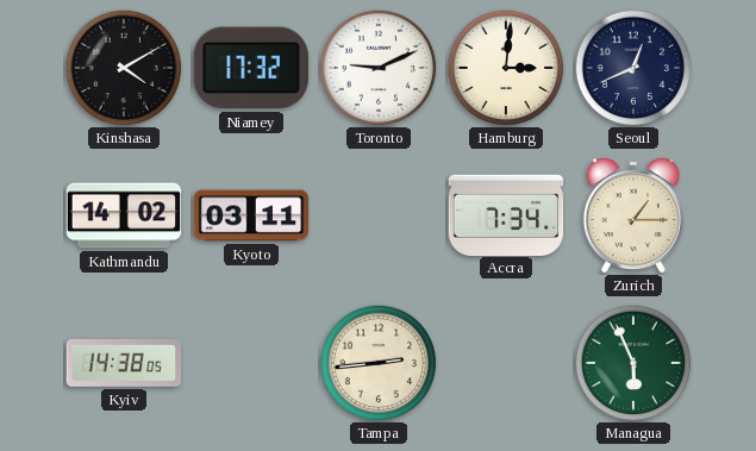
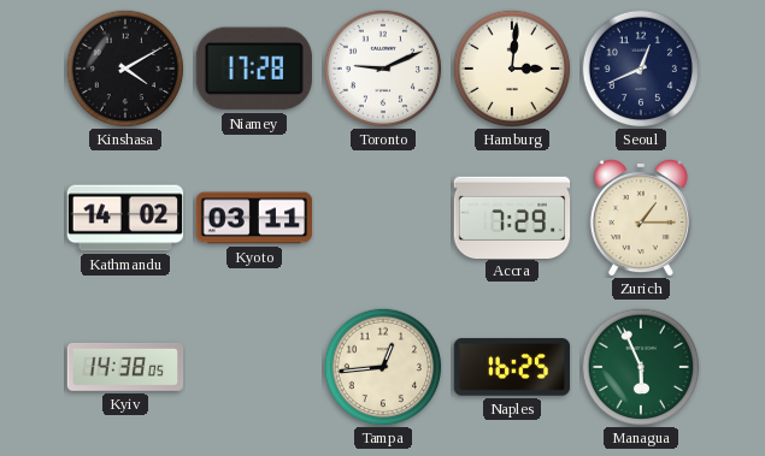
Niamey: 17:32 -> 17:28
Accra: 7:34 -> 7:29
Tampa: 2:44 -> 12:44
Naples: none -> 16:25
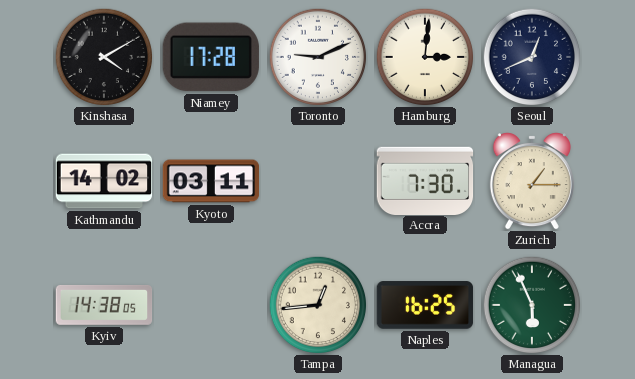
Accra: 7:29 -> 7:30
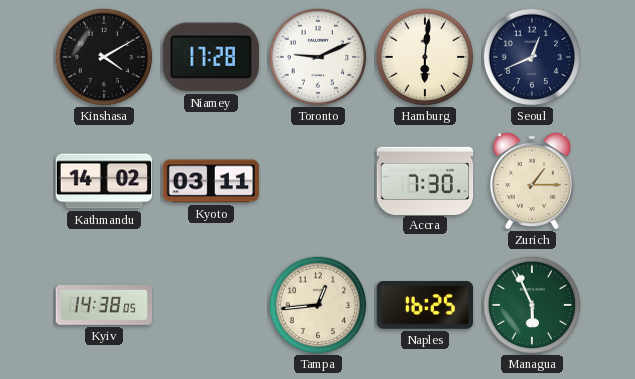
Hamburg: 3:01 -> 6:01
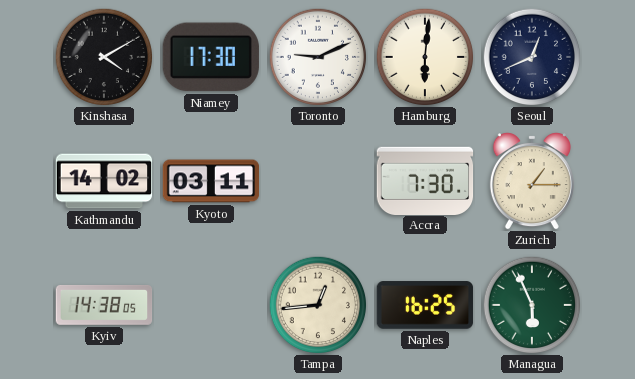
Niamey: 17:28 -> 17:30
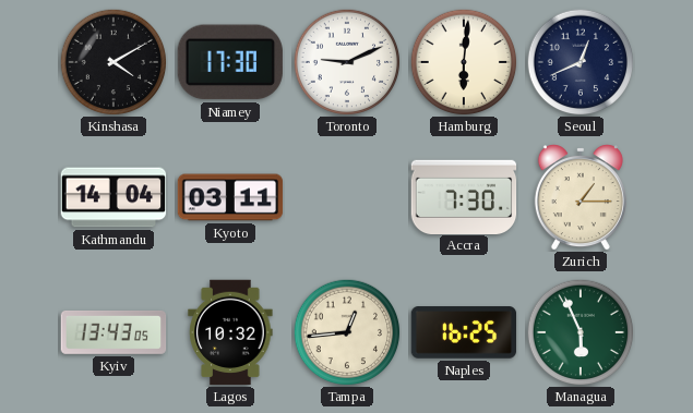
Kathmandu: 14:02 -> 14:04
Kyiv: 14:38 -> 13:43
Lagos: none -> 10:32
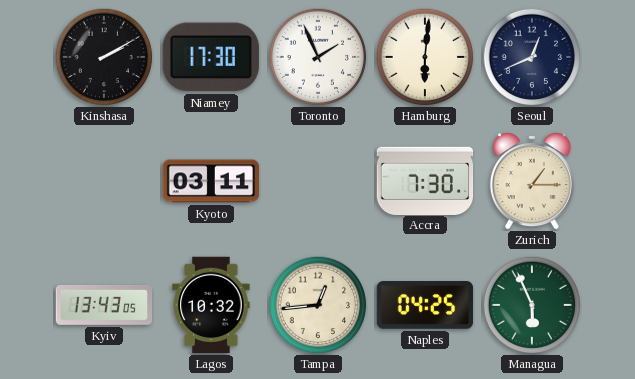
Kinshasa: 4:10 -> 2:10
Toronto: 9:11 -> 1:56
Kathmandu: 14:04 -> none
Naples: 16:25 -> 04:25
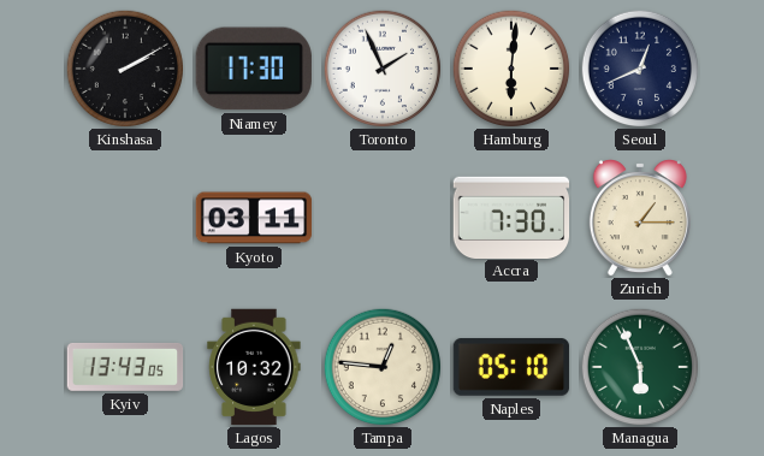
Tampa: 12:44 -> 12:46
Naples: 04:25 -> 05:10
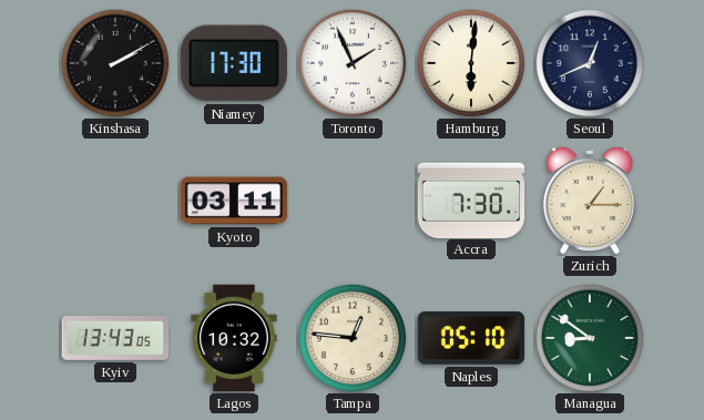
Managua: 5:56 -> 8:51
